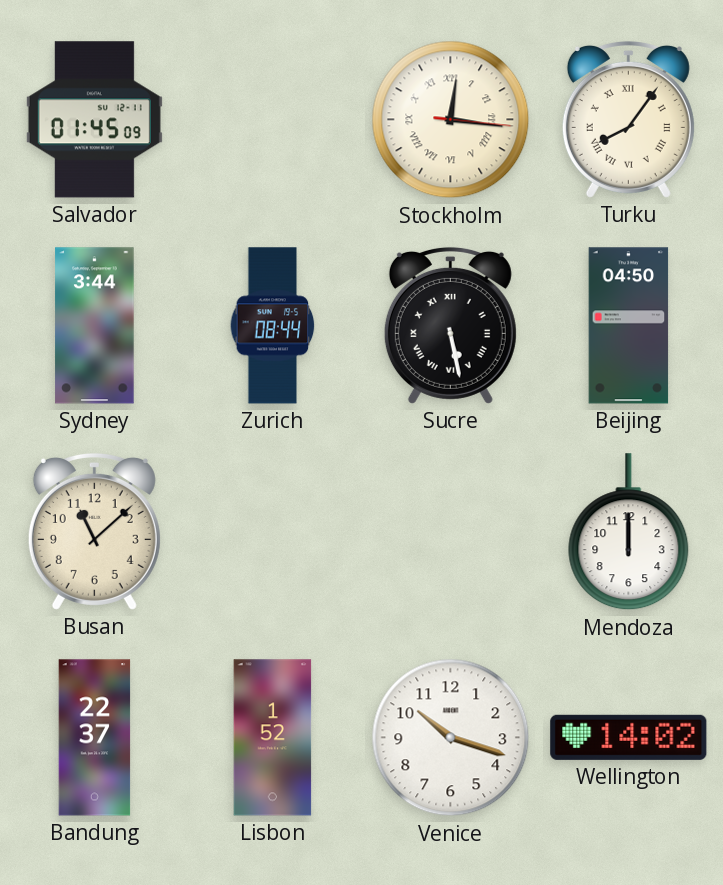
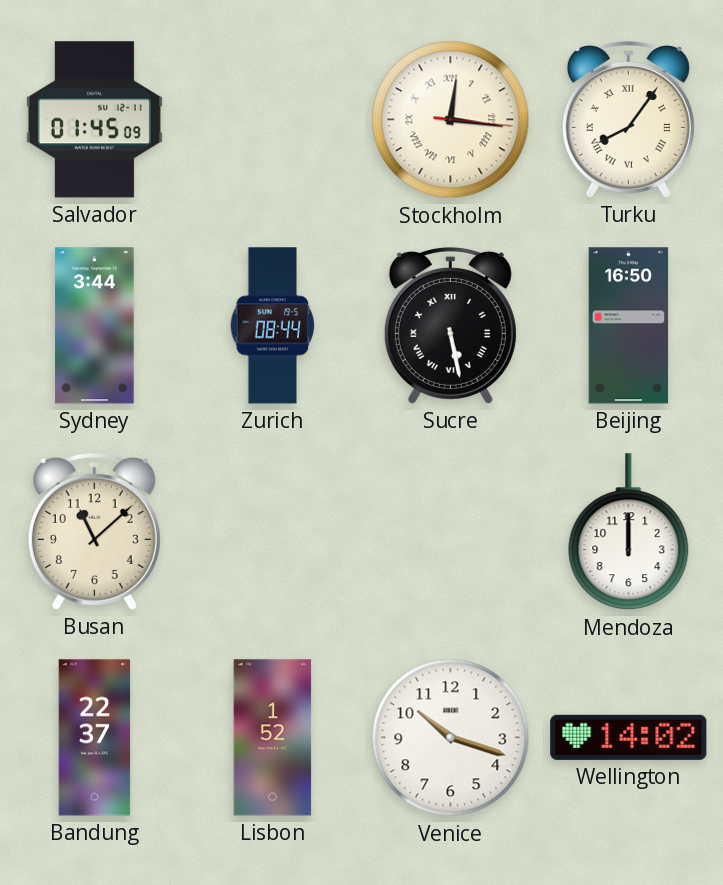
Beijing: 04:50 -> 16:50
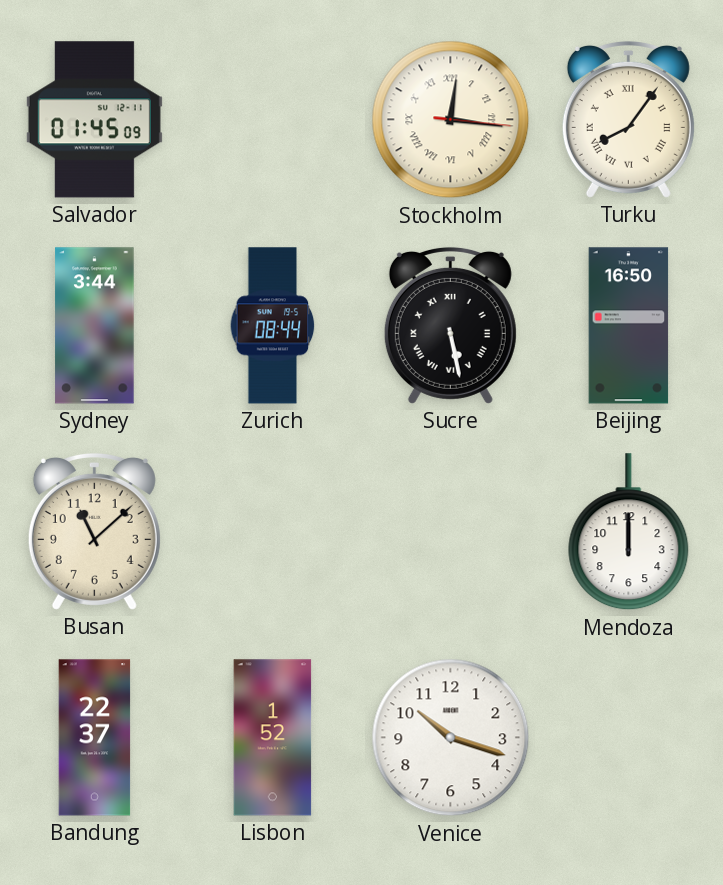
Wellington: 14:02 -> none
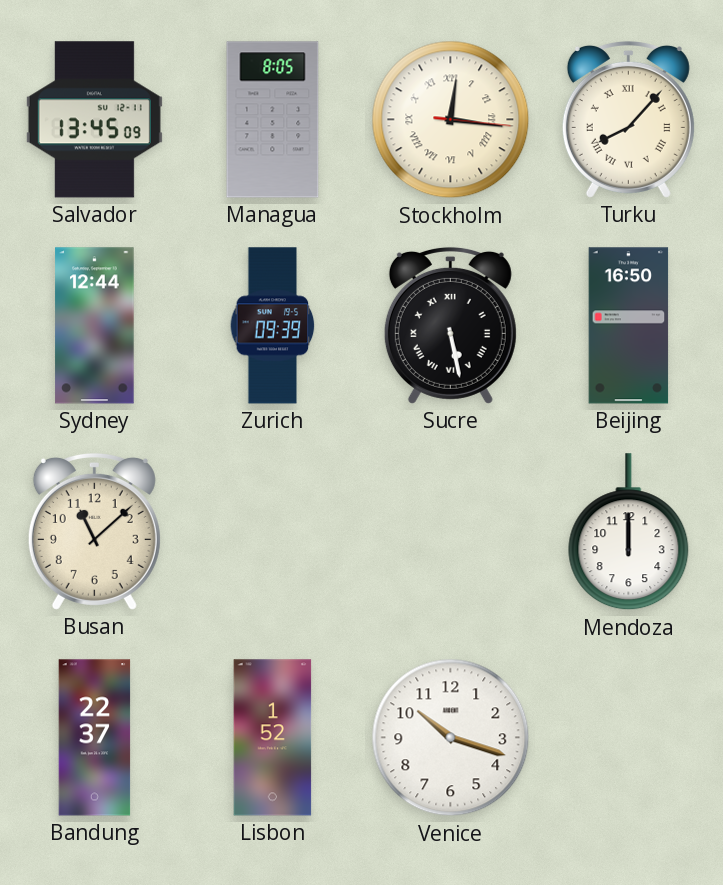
Salvador: 01:45 -> 13:45
Managua: none -> 8:05
Turku: 8:06 -> 8:07
Sydney: 3:44 -> 12:44
Zurich: 08:44 -> 09:39
